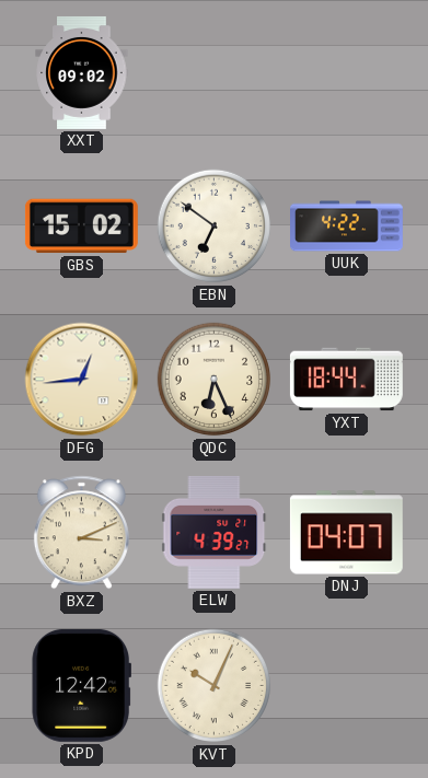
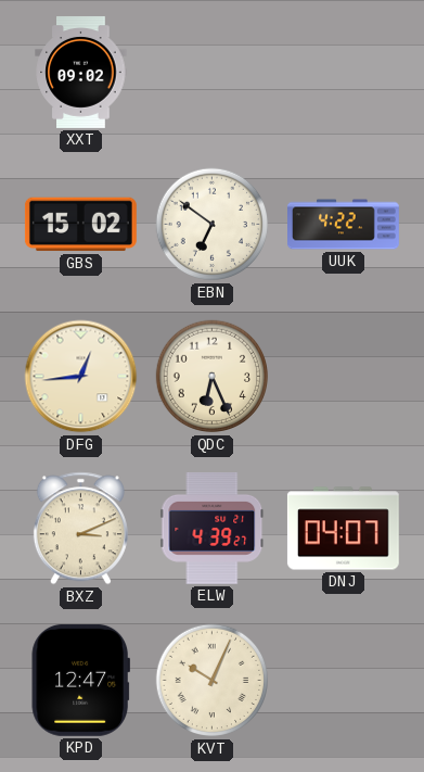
YXT: 18:44 -> none
KPD: 12:42 -> 12:47
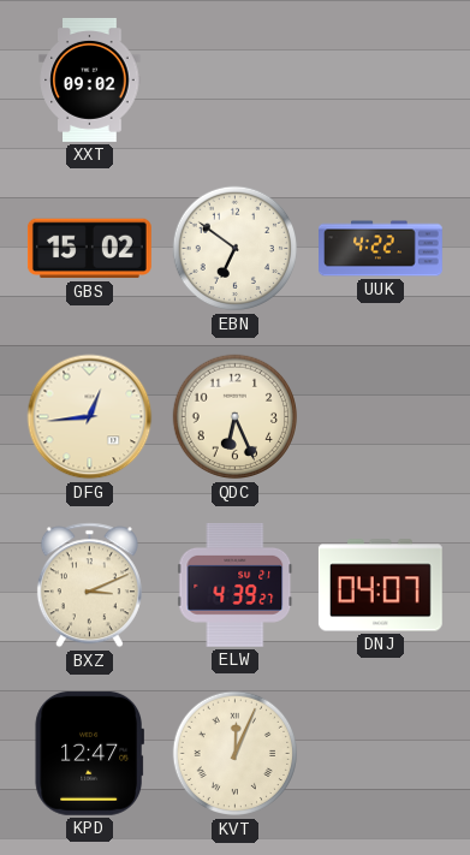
KVT: 10:04 -> 12:04
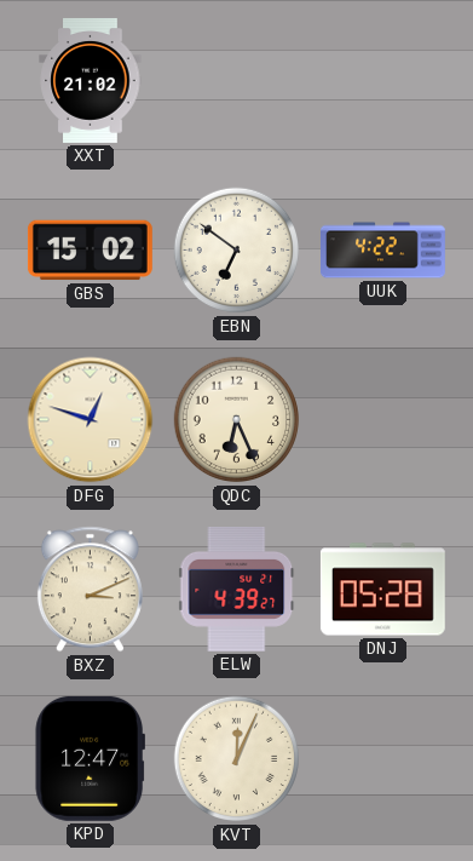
XXT: 09:02 -> 21:02
DFG: 12:44 -> 12:48
DNJ: 04:07 -> 05:28
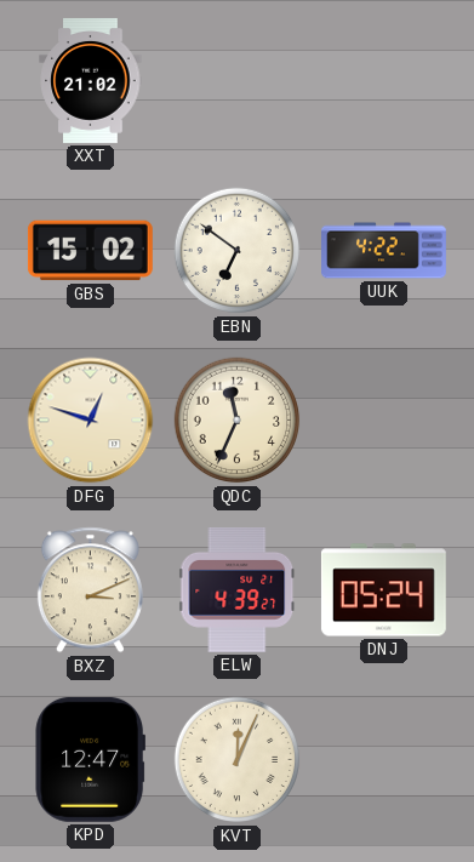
QDC: 6:26 -> 11:34
DNJ: 05:28 -> 05:24
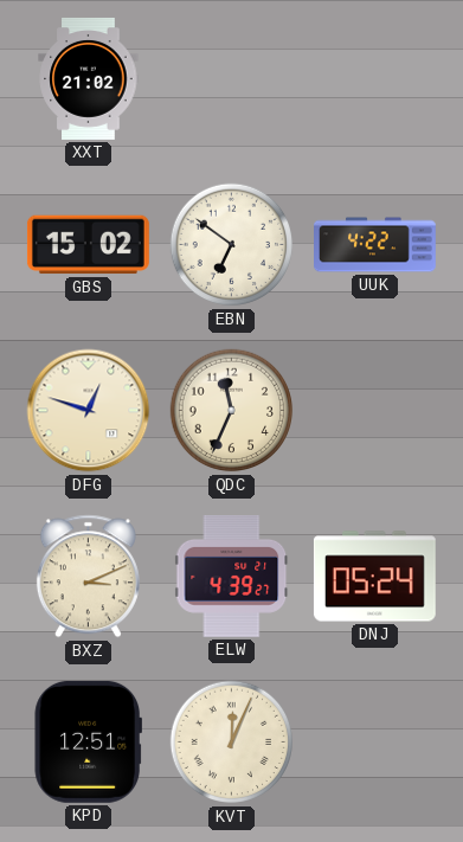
KPD: 12:47 -> 12:51
